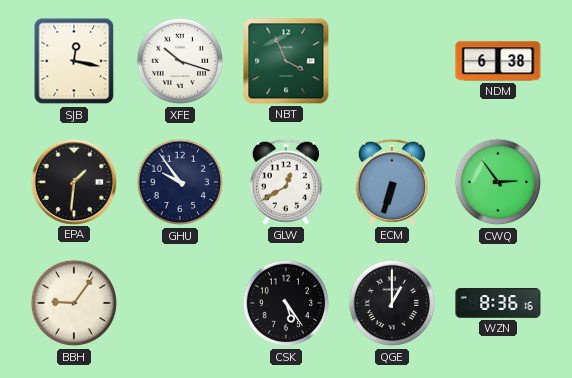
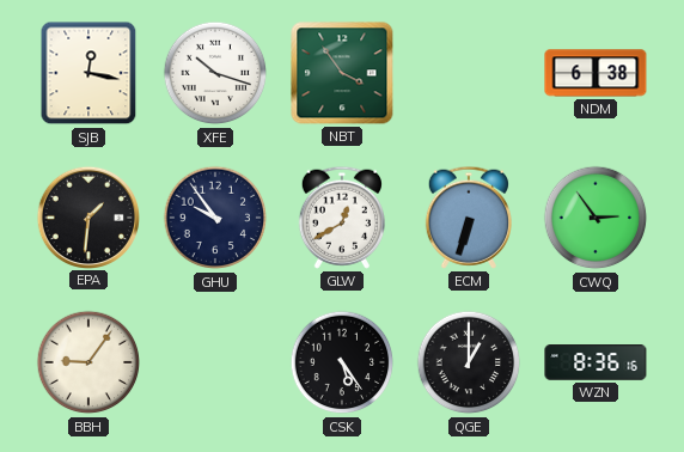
NBT: 3:56 -> 3:54
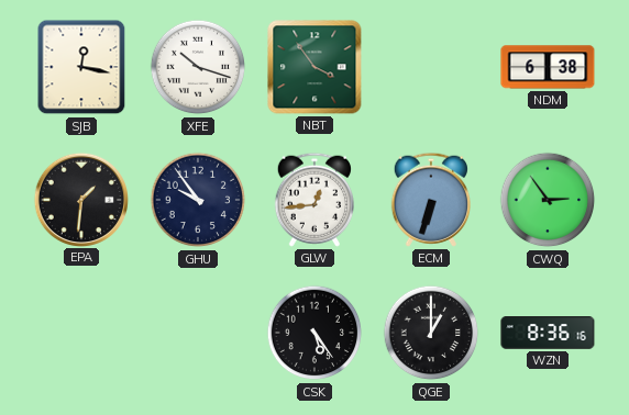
GLW: 12:40 -> 12:44
BBH: 9:06 -> none
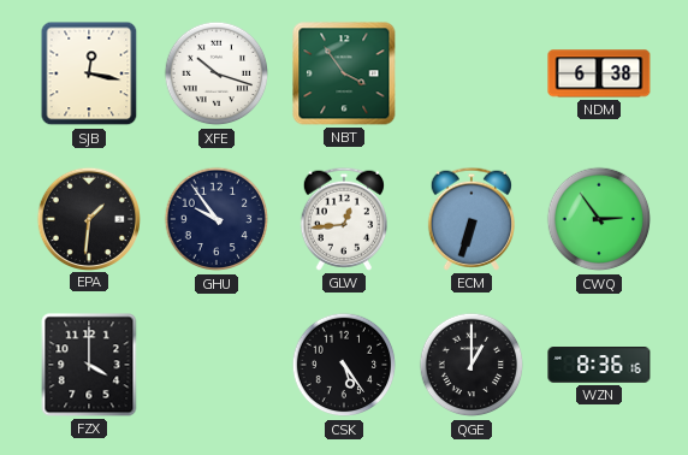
FZX: none -> 4:00
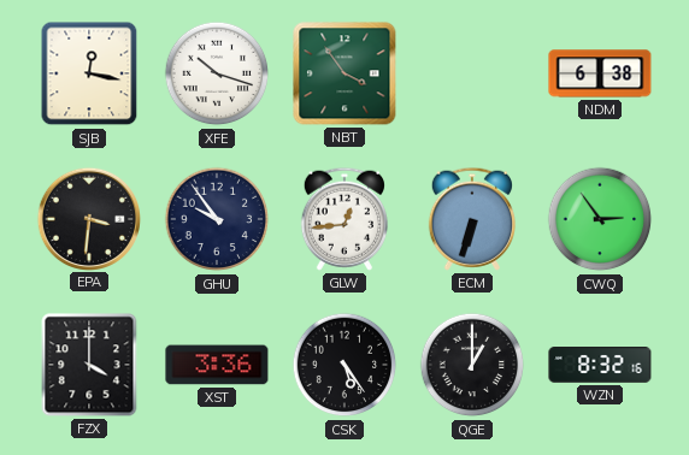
EPA: 1:31 -> 3:31
XST: none -> 3:36
WZN: 8:36 -> 8:32
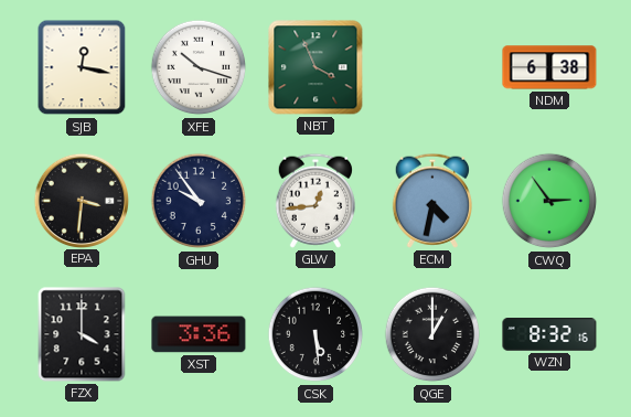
NBT: 3:54 -> 3:56
ECM: 6:33 -> 4:32
CSK: 5:24 -> 5:29
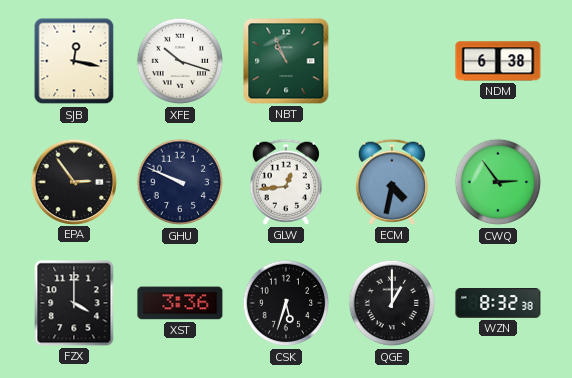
NBT: 3:56 -> 10:56
EPA: 3:31 -> 2:54
GHU: 9:54 -> 9:49
CSK: 5:29 -> 5:33
WZN: 8:32:16 -> 8:32:38
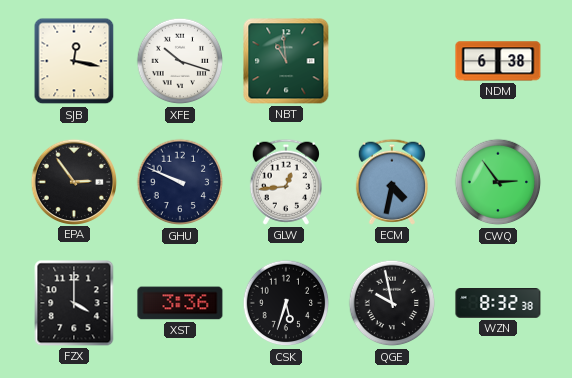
NBT: 10:56 -> 10:59
QGE: 1:00 -> 9:58
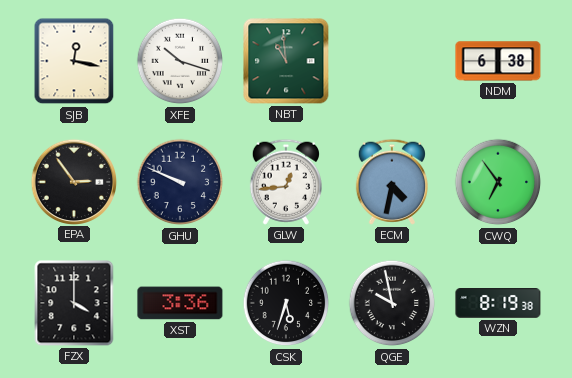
CWQ: 2:54 -> 6:54
WZN: 8:32 -> 8:19
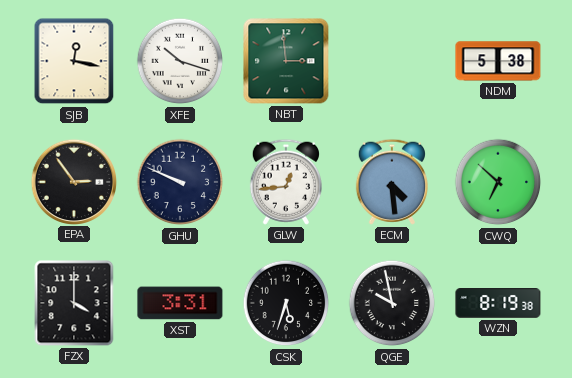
NBT: 10:59 -> 2:59
NDM: 6:38 -> 5:38
ECM: 4:32 -> 4:29
CWQ: 6:54 -> 6:52
XST: 3:36 -> 3:31
